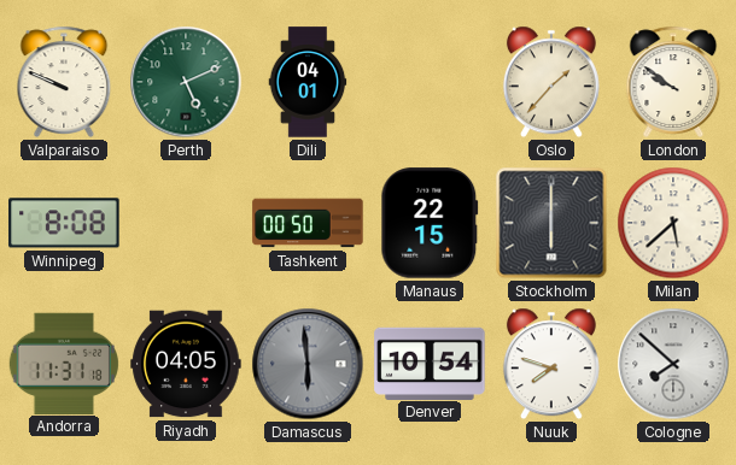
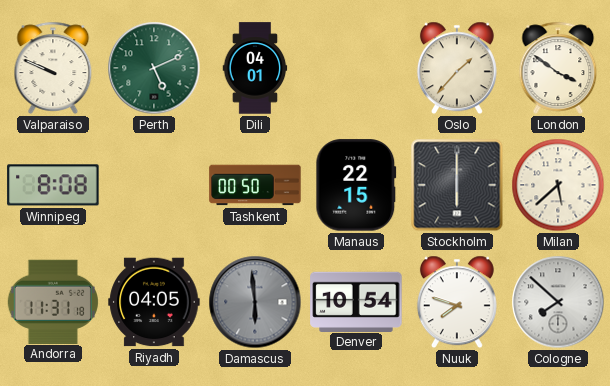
London: 9:51 -> 3:51
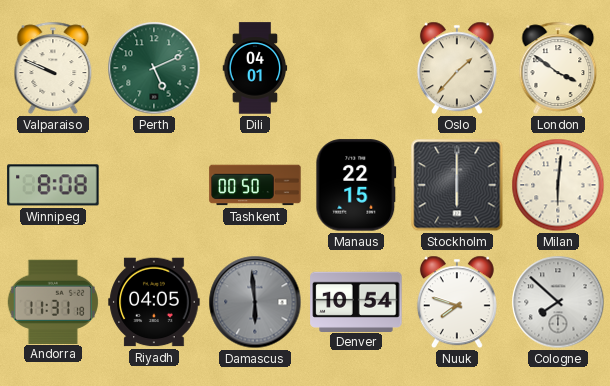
Milan: 5:38 -> 6:01
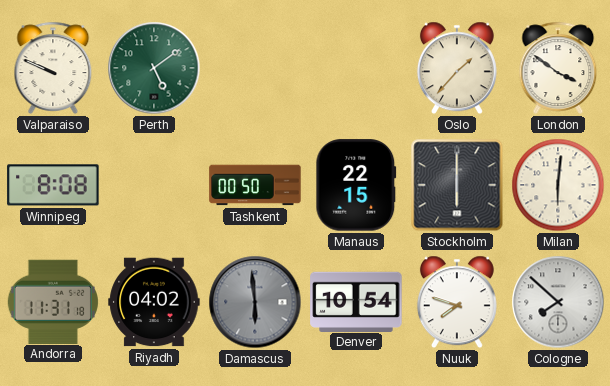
Perth: 5:11 -> 5:09
Dili: 04:01 -> none
Riyadh: 04:05 -> 04:02
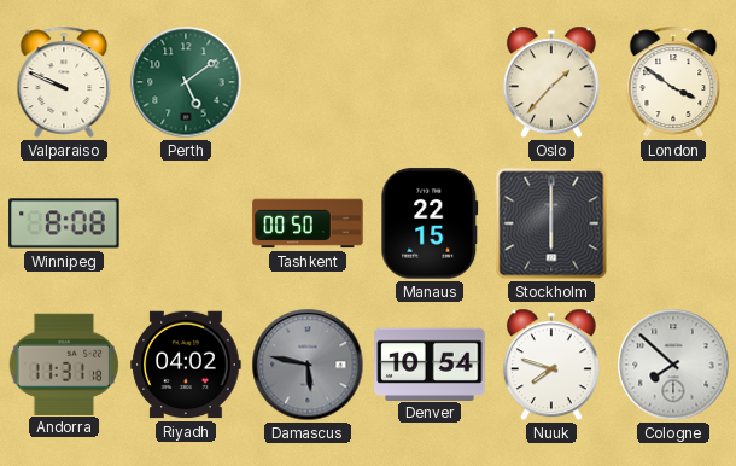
Milan: 6:01 -> none
Damascus: 5:59 -> 5:47
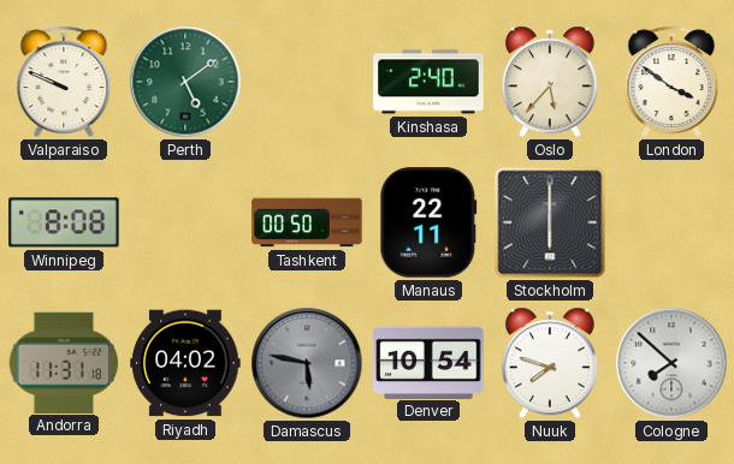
Kinshasa: none -> 2:40
Oslo: 1:37 -> 5:37
Manaus: 22:15 -> 22:11
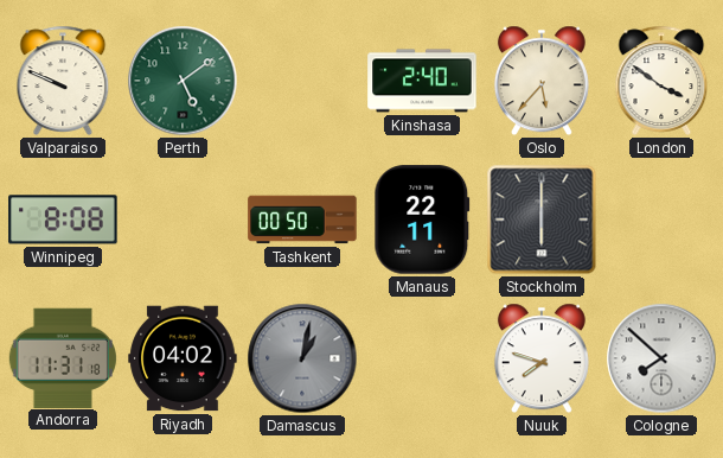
Damascus: 5:47 -> 1:02
Denver: 10:54 -> none
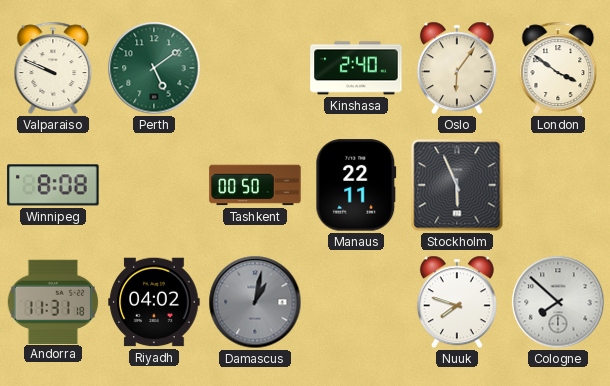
Oslo: 5:37 -> 6:06
Stockholm: 6:00 -> 5:56
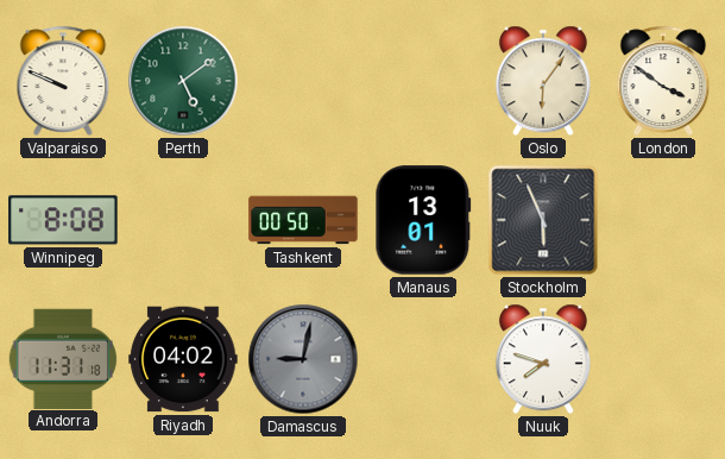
Kinshasa: 2:40 -> none
Manaus: 22:11 -> 13:01
Damascus: 1:02 -> 9:02
Cologne: 7:52 -> none
